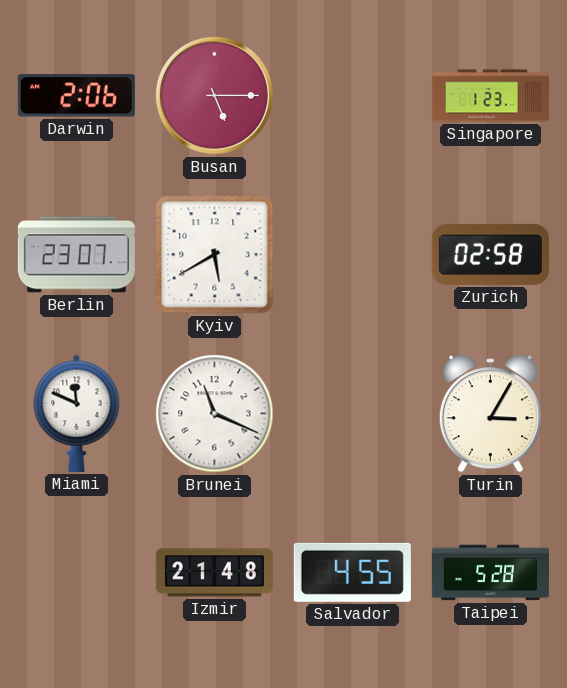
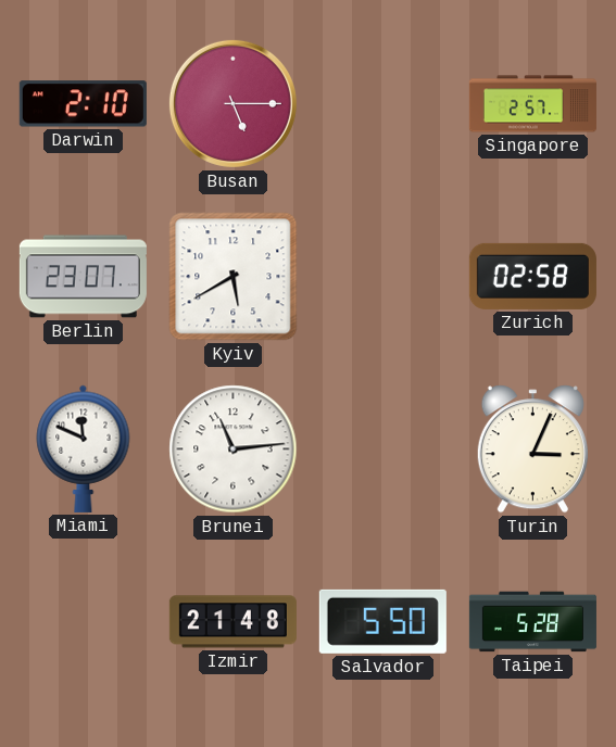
Darwin: 2:06 -> 2:10
Singapore: 1:23 -> 2:57
Brunei: 11:19 -> 11:14
Turin: 3:05 -> 3:04
Salvador: 4:55 -> 5:50
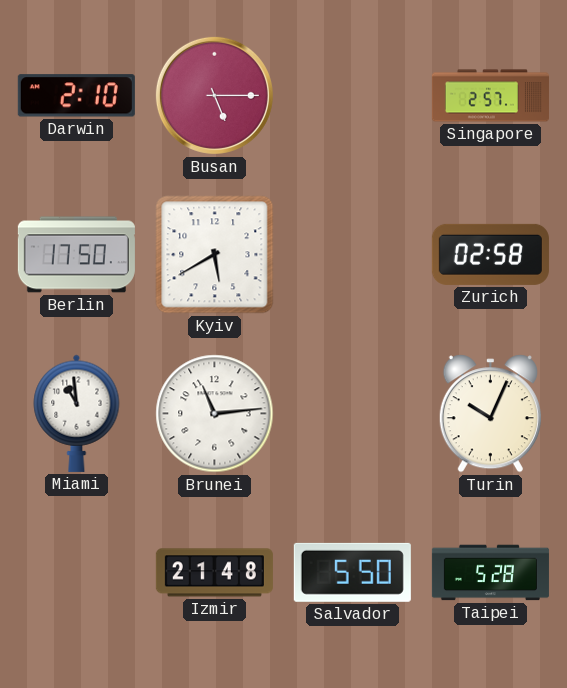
Berlin: 23:07 -> 17:50
Miami: 11:49 -> 10:59
Turin: 3:04 -> 10:04
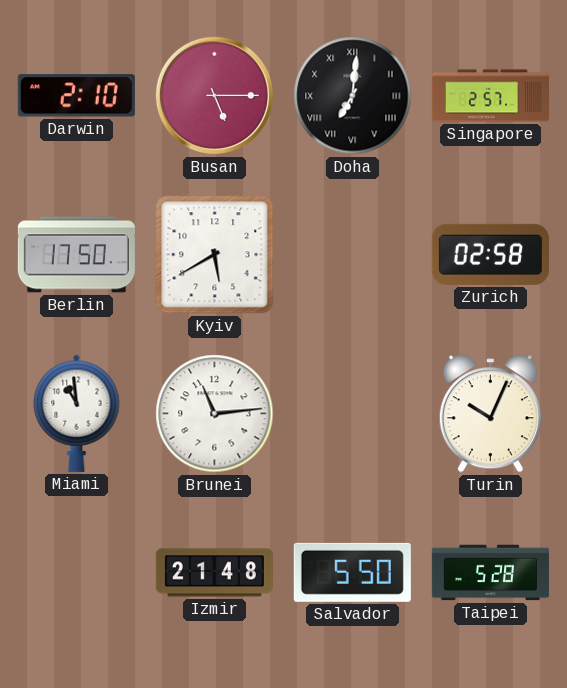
Doha: none -> 7:01
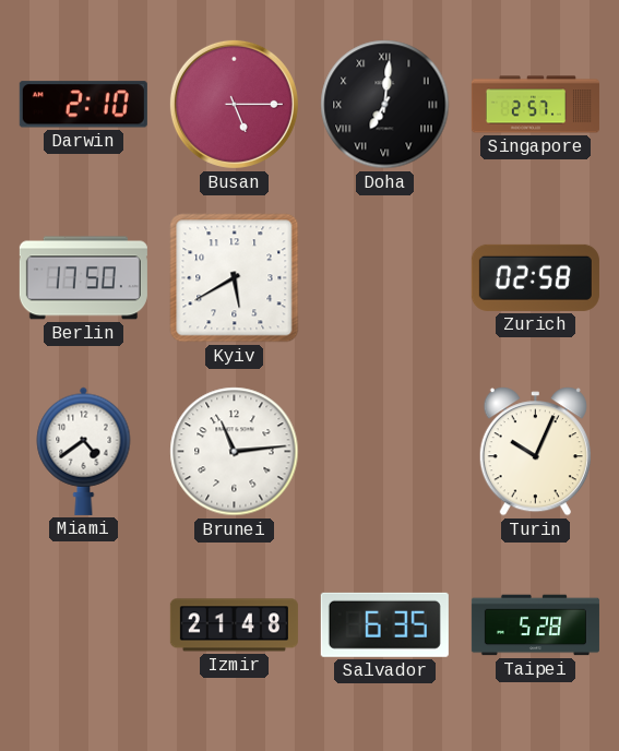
Miami: 10:59 -> 4:39
Salvador: 5:50 -> 6:35
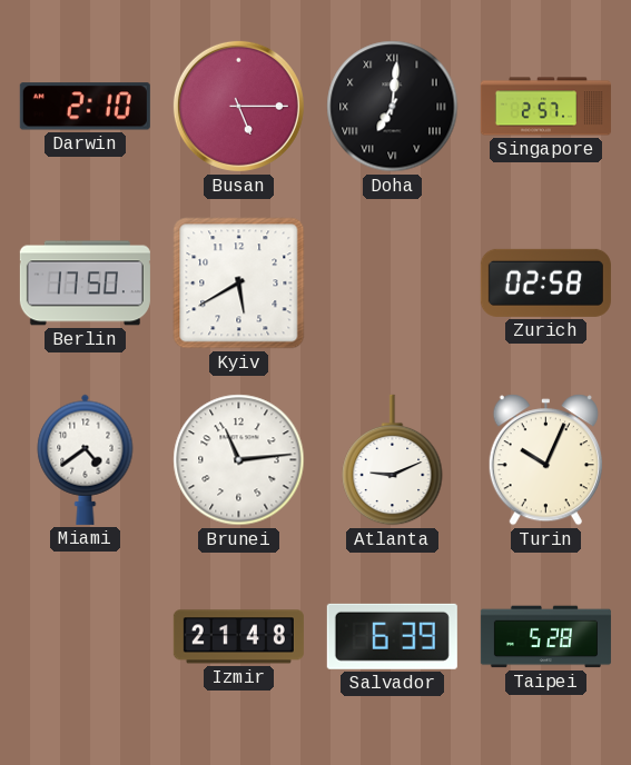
Atlanta: none -> 9:11
Salvador: 6:35 -> 6:39
